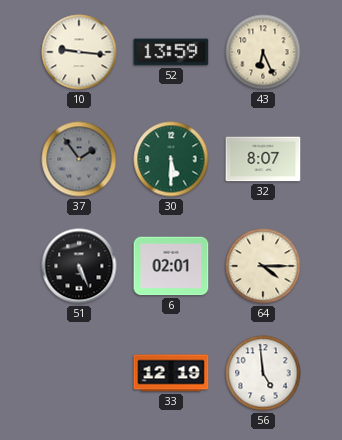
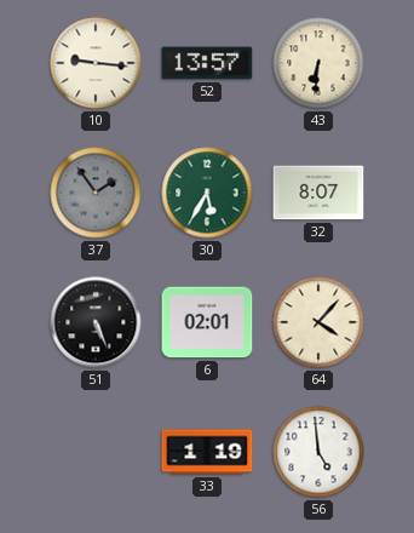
52: 13:59 -> 13:57
43: 6:26 -> 6:31
30: 5:30 -> 5:35
64: 4:15 -> 4:07
33: 12:19 -> 1:19
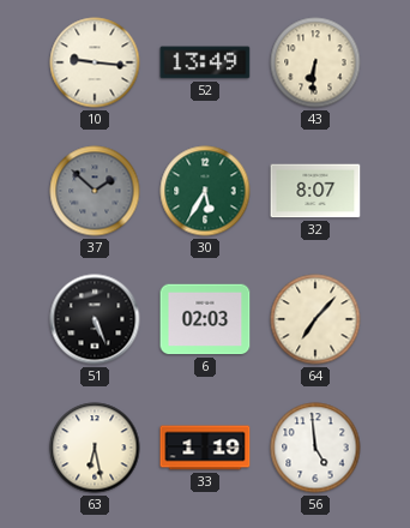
52: 13:57 -> 13:49
37: 1:54 -> 1:52
6: 02:01 -> 02:03
64: 4:07 -> 7:07
63: none -> 6:28
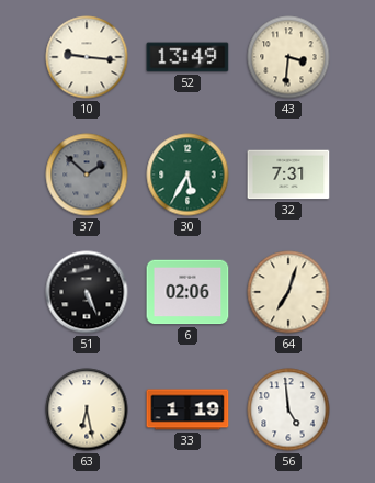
43: 6:31 -> 3:31
32: 8:07 -> 7:31
6: 02:03 -> 02:06
64: 7:07 -> 7:03
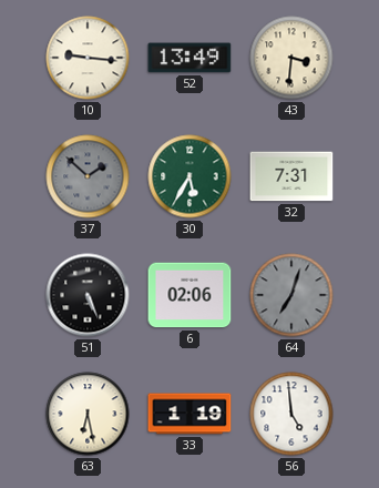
64 dial: cream -> grey
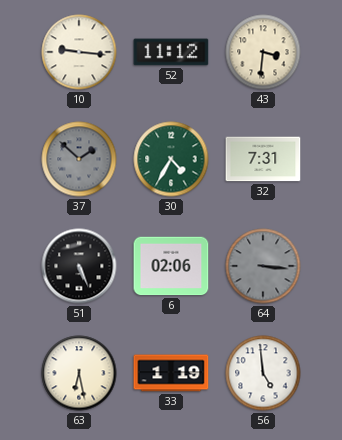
52: 13:49 -> 11:12
30: 5:35 -> 4:35
64: 7:03 -> 3:16
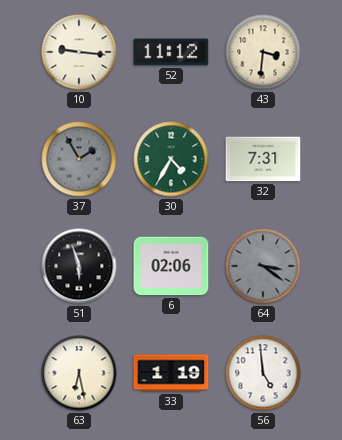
37: 1:52 -> 1:55
51: 5:26 -> 5:57
64: 3:16 -> 3:21
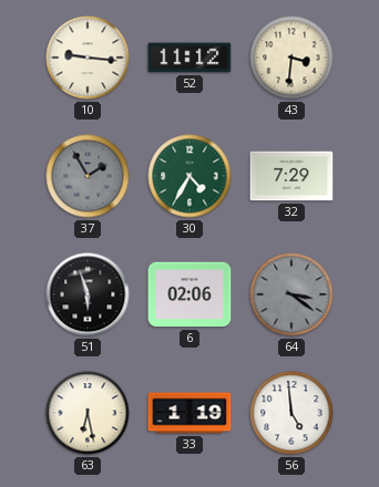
32: 7:31 -> 7:29
